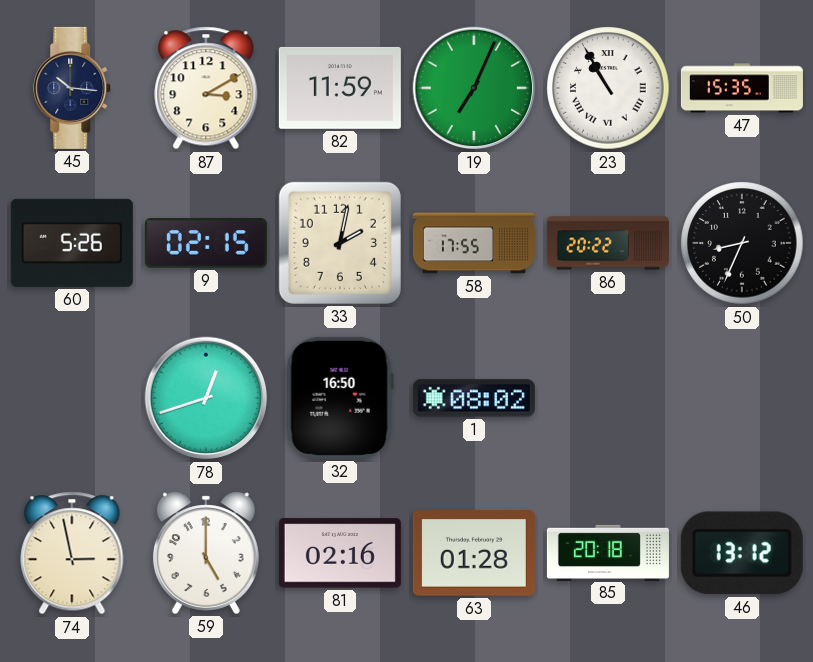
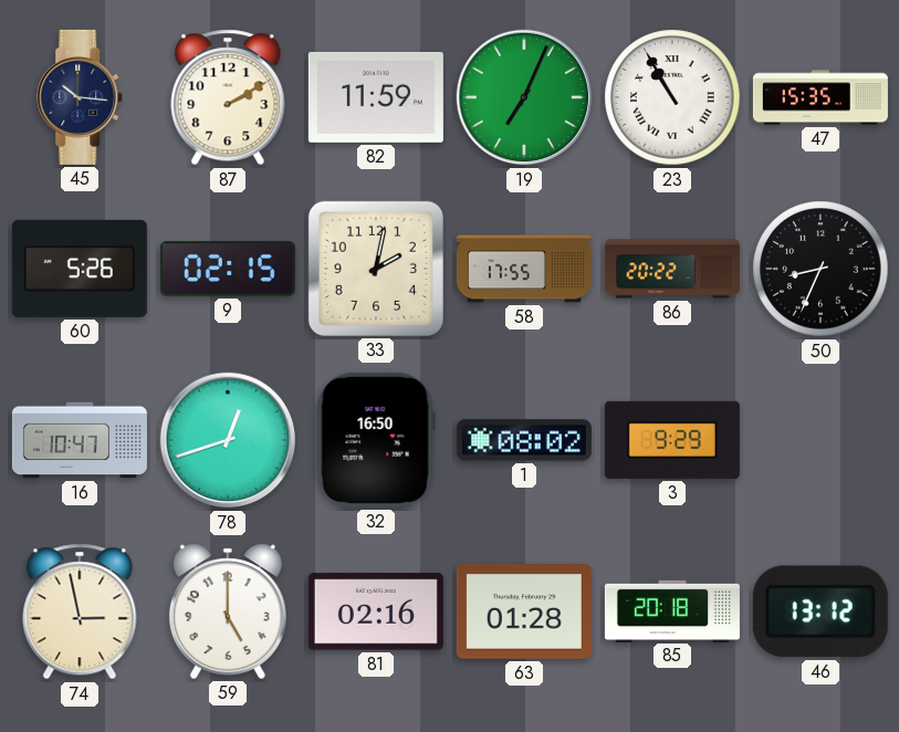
87: 3:10 -> 2:10
16: none -> 10:47
3: none -> 9:29
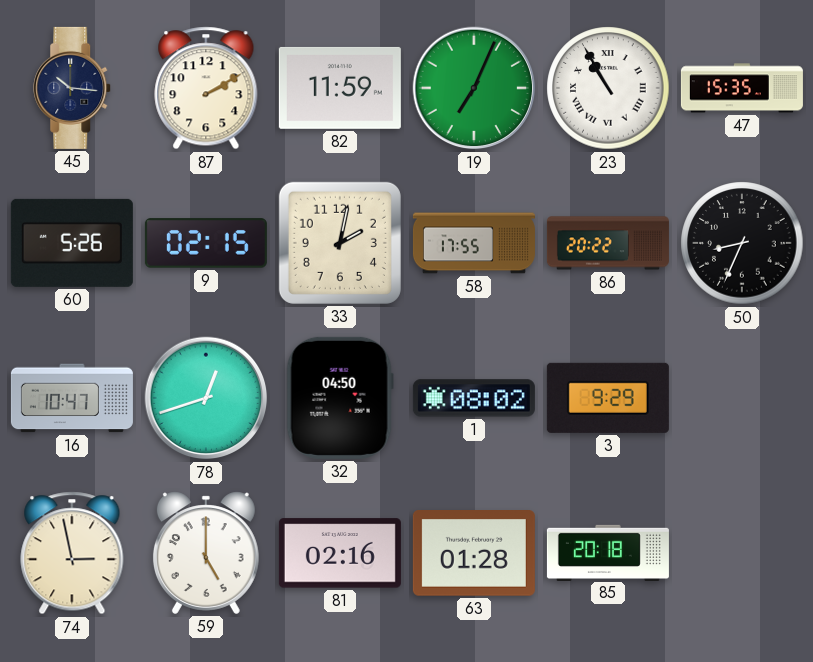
32: 16:50 -> 04:50
46: 13:12 -> none
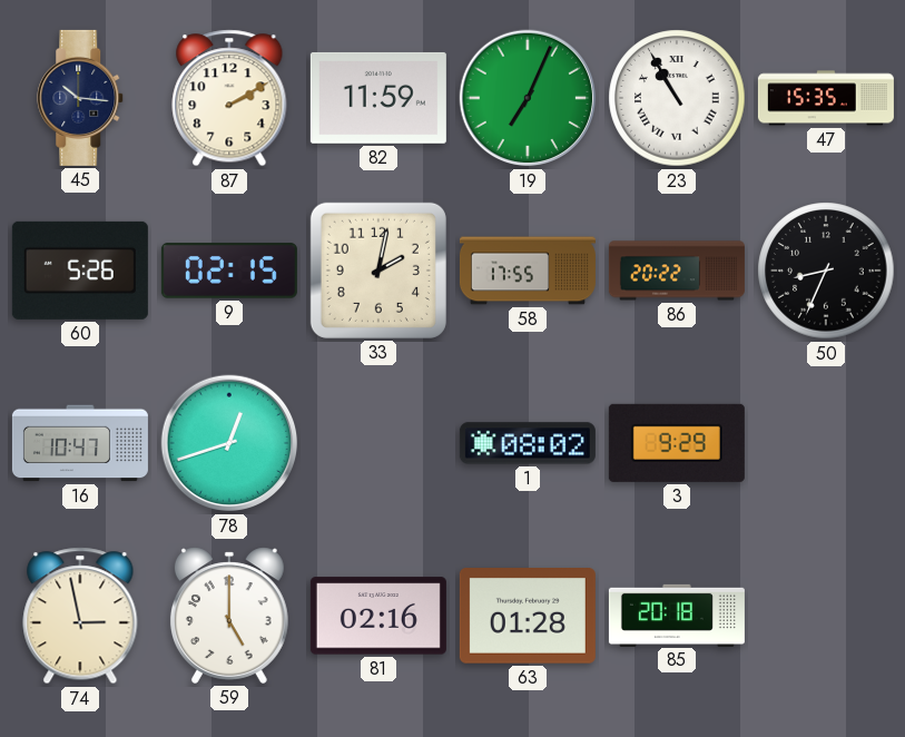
32: 04:50 -> none
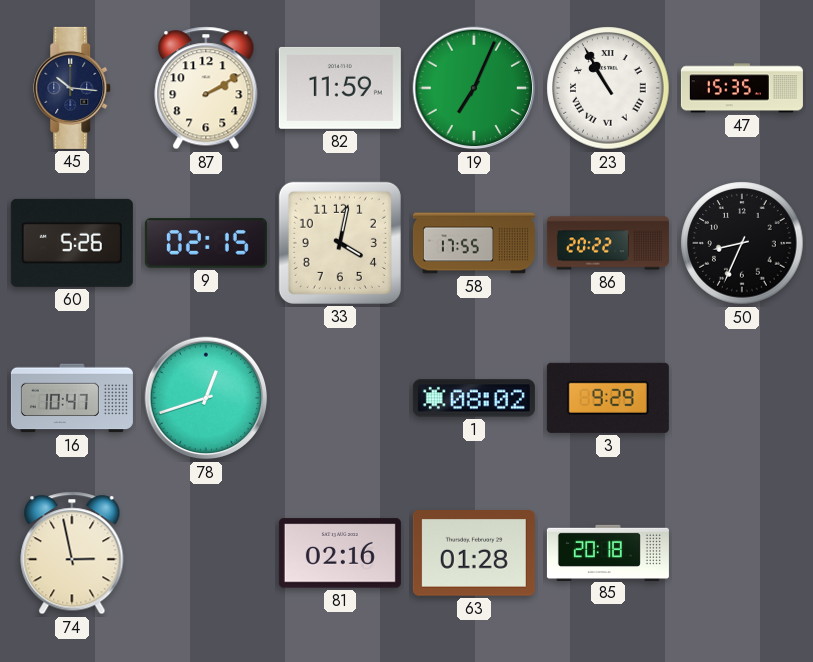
33: 2:02 -> 4:02
59: 5:00 -> none
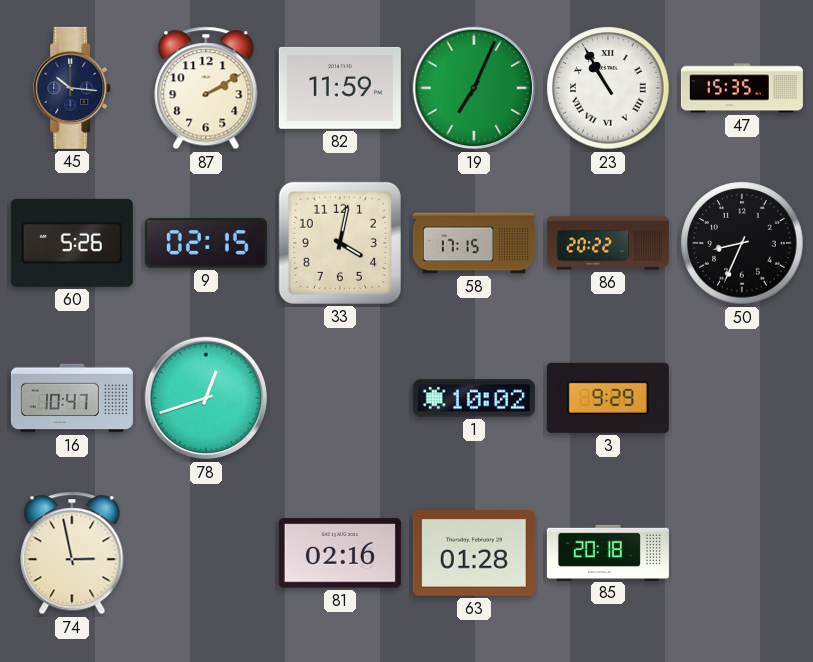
58: 17:55 -> 17:15
1: 08:02 -> 10:02
